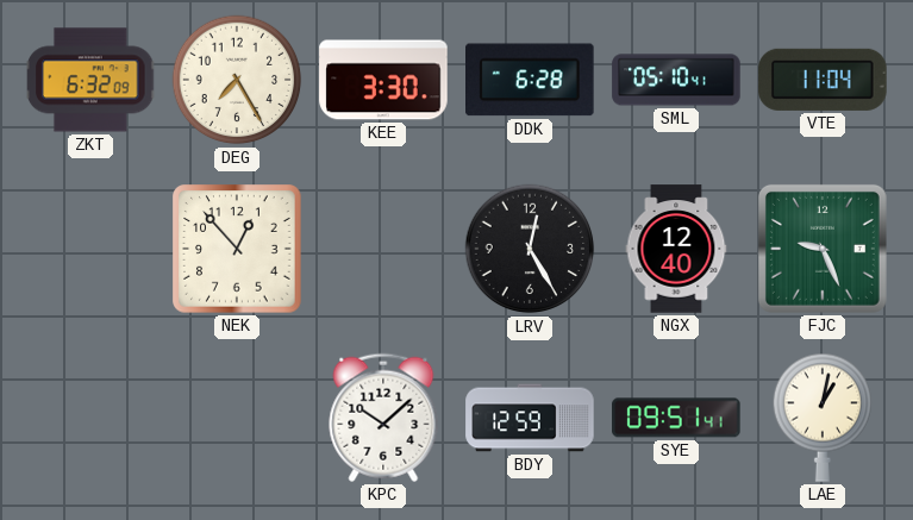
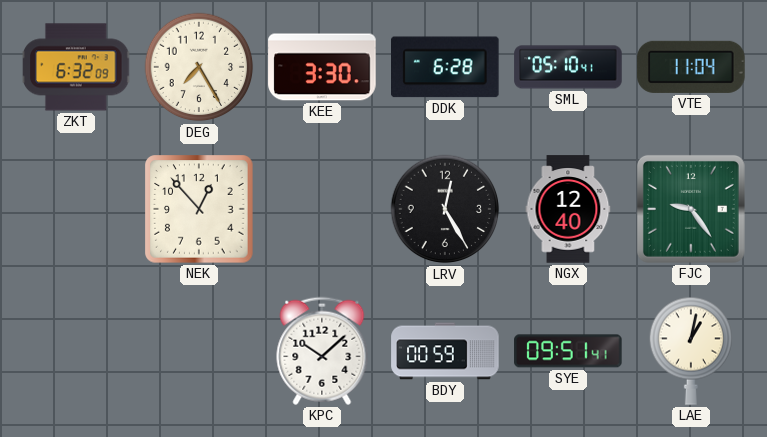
FJC: 9:26 -> 9:24
BDY: 12:59 -> 00:59
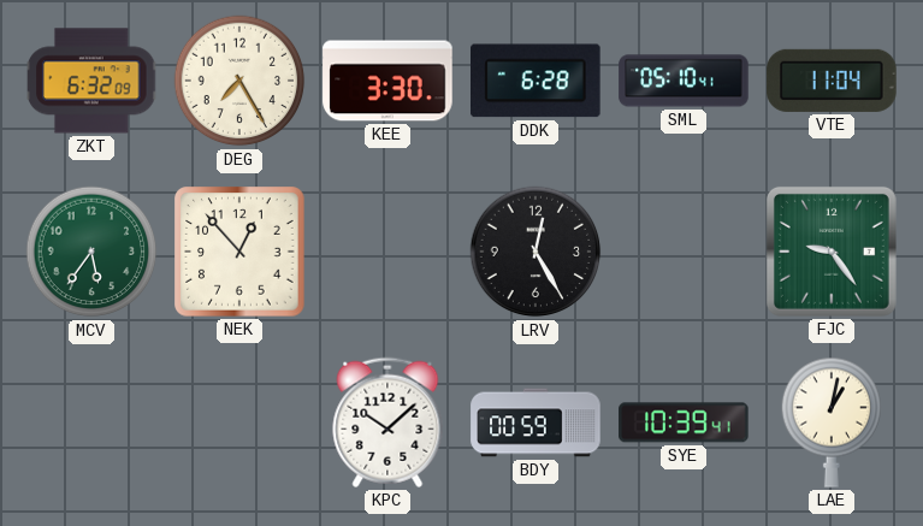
MCV: none -> 5:36
NGX: 12:40 -> none
SYE: 09:51 -> 10:39
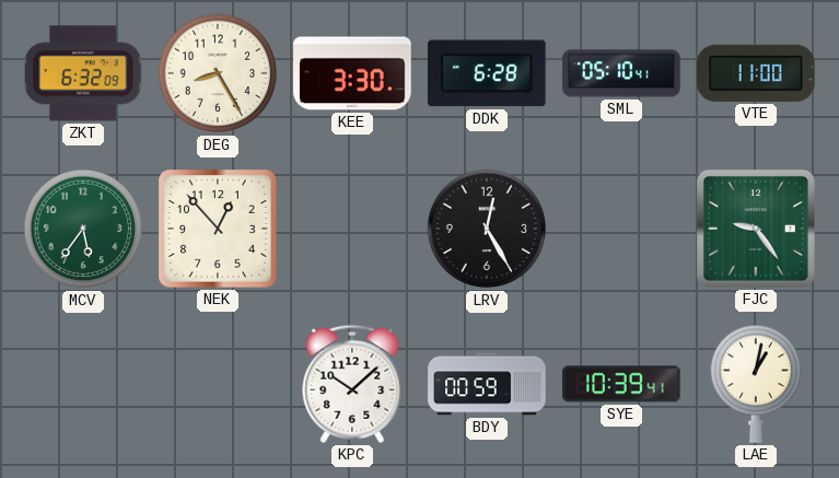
DEG: 7:25 -> 8:25
VTE: 11:04 -> 11:00
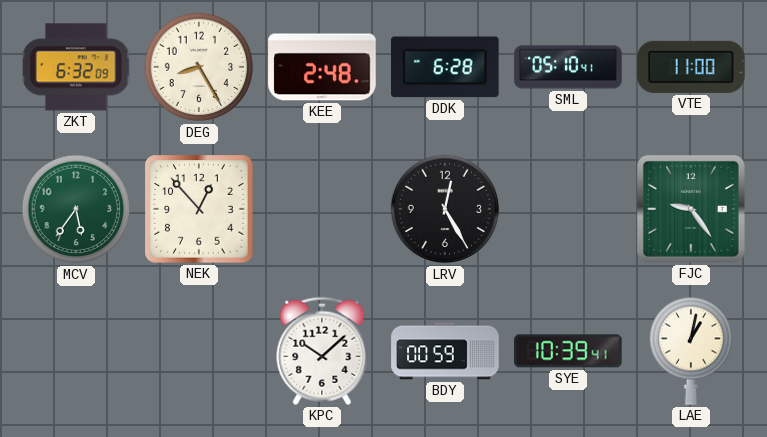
KEE: 3:30 -> 2:48
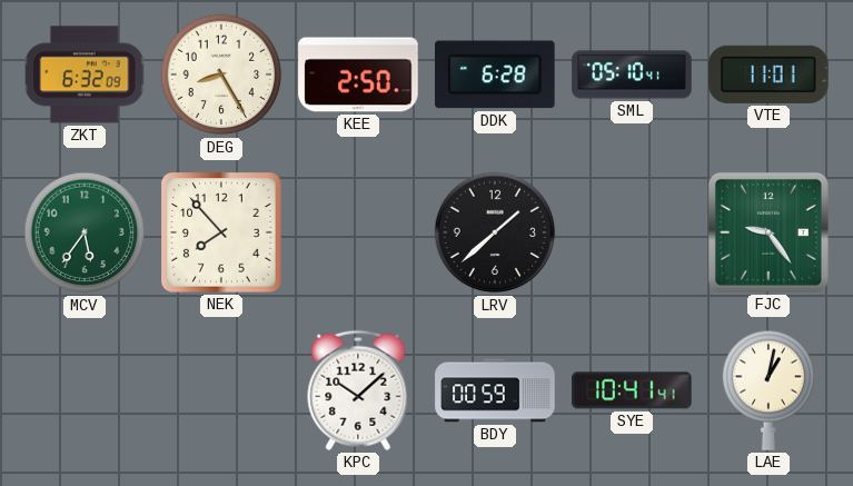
KEE: 2:48 -> 2:50
VTE: 11:00 -> 11:01
NEK: 12:53 -> 7:53
LRV: 12:25 -> 1:38
SYE: 10:39 -> 10:41
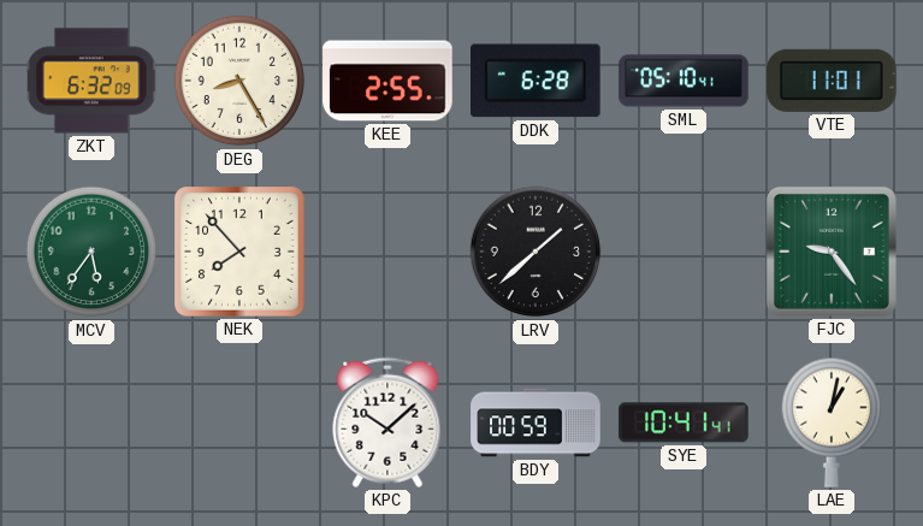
KEE: 2:50 -> 2:55
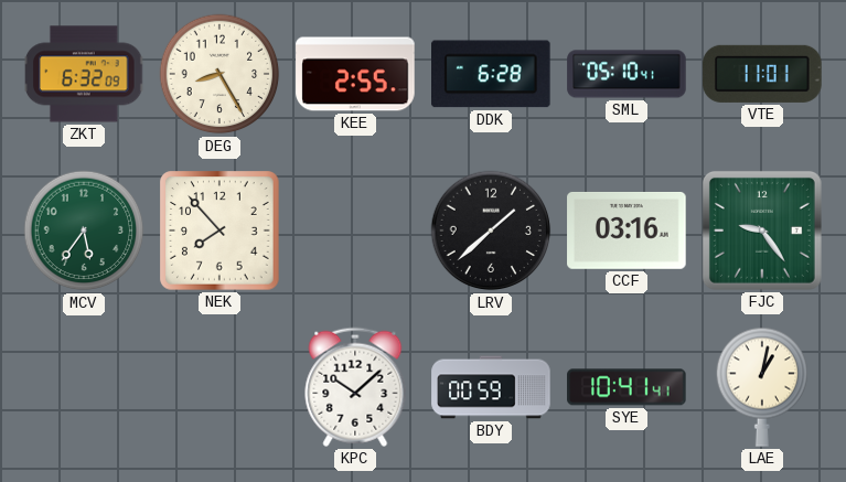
CCF: none -> 03:16
